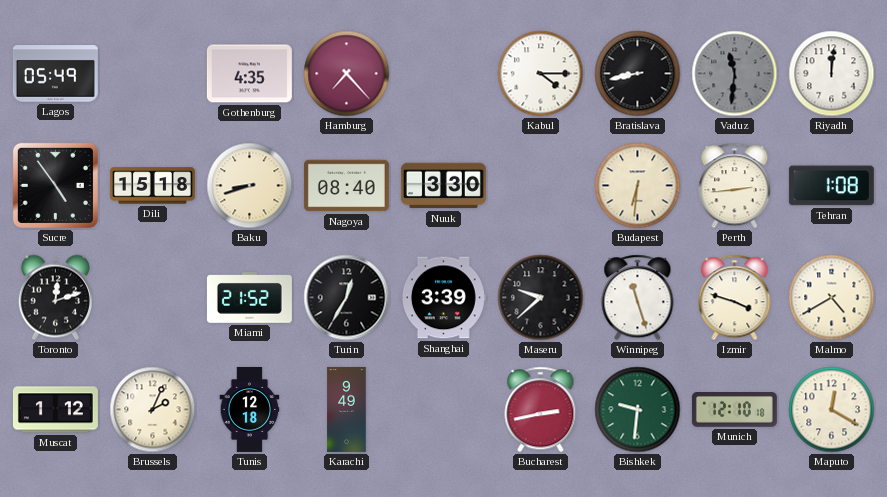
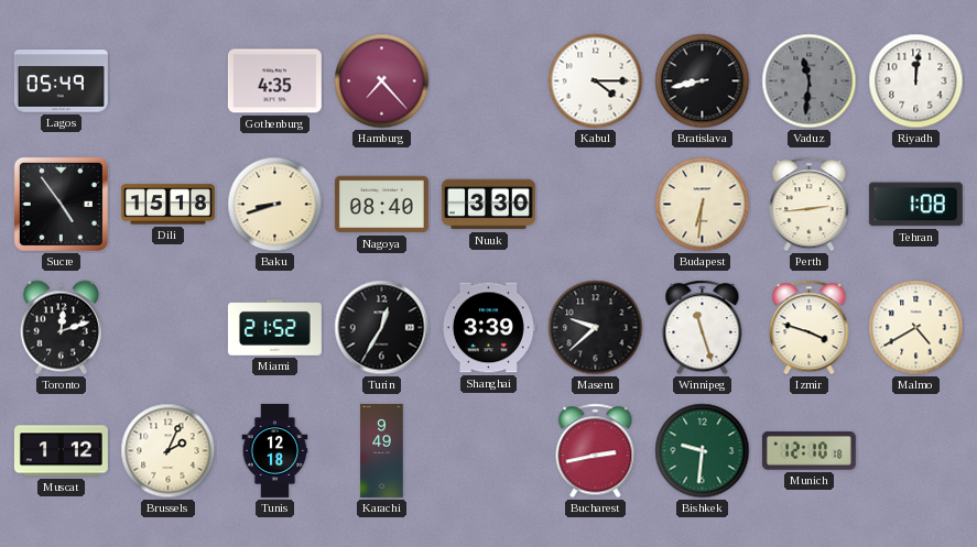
Maputo: 12:20 -> none
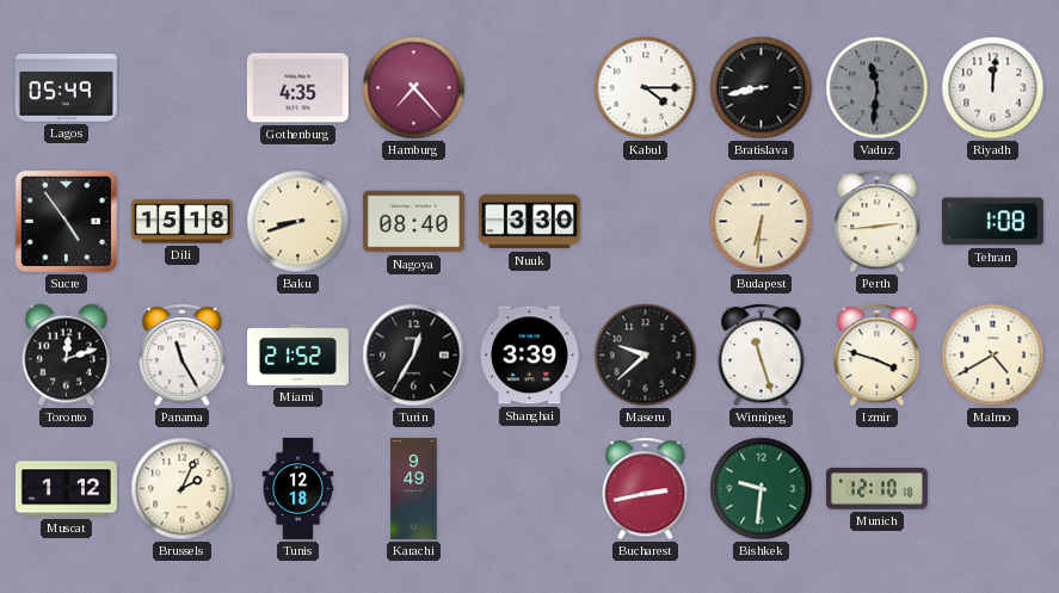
Panama: none -> 11:25
